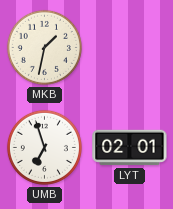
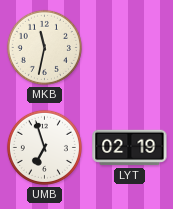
MKB: 1:32 -> 11:32
LYT: 02:01 -> 02:19
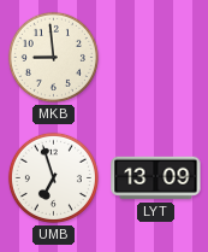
MKB: 11:32 -> 8:59
LYT: 02:19 -> 13:09
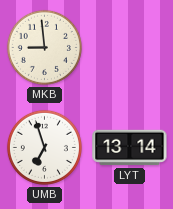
LYT: 13:09 -> 13:14
